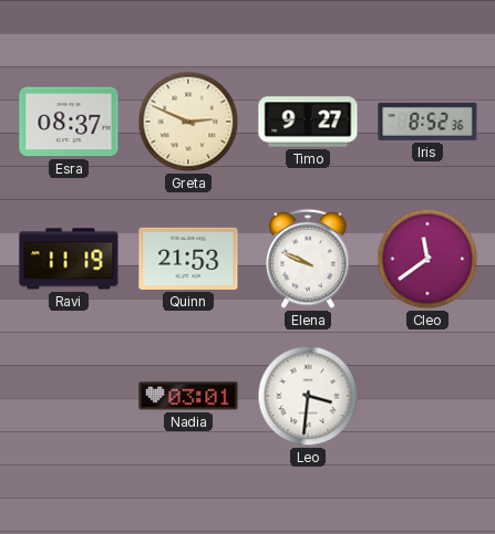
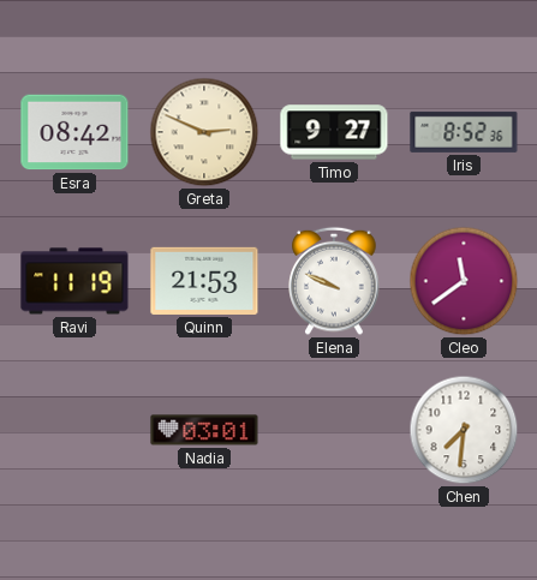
Esra: 08:37 -> 08:42
Leo: 3:31 -> none
Chen: none -> 7:31
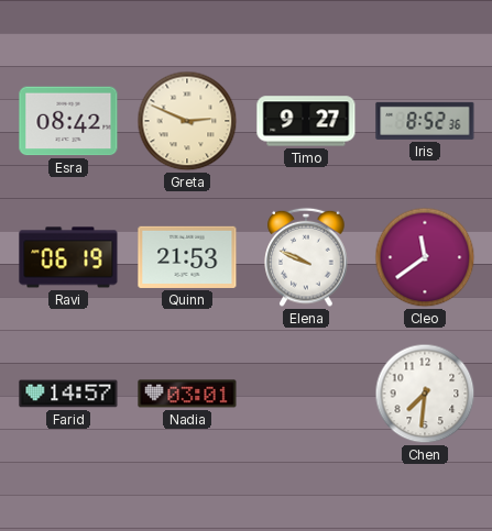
Ravi: 11:19 -> 06:19
Farid: none -> 14:57
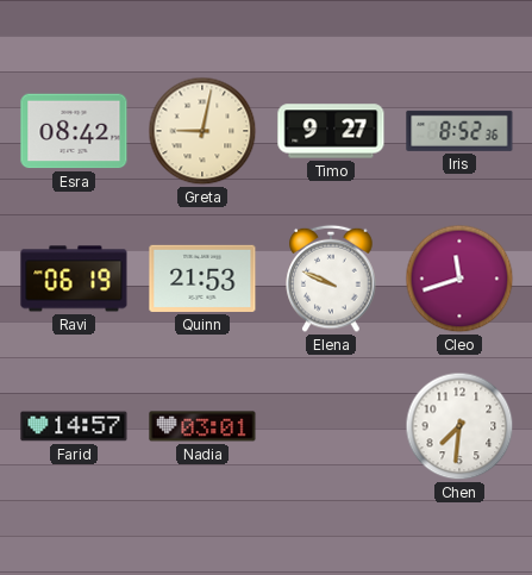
Greta: 2:49 -> 9:02
Cleo: 11:39 -> 11:42
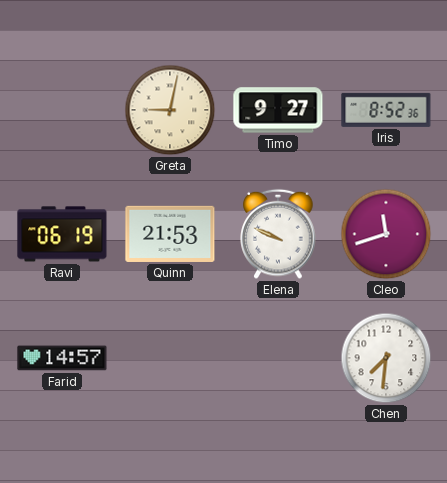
Esra: 08:42 -> none
Nadia: 03:01 -> none
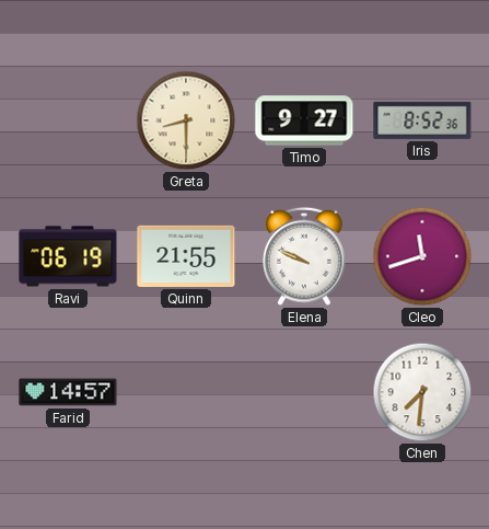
Greta: 9:02 -> 8:30
Quinn: 21:53 -> 21:55
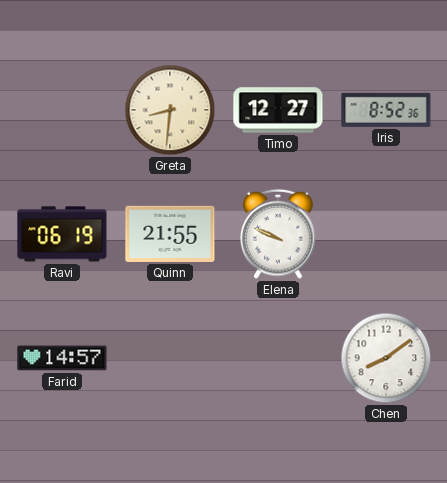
Greta: 8:30 -> 8:31
Timo: 9:27 -> 12:27
Cleo: 11:42 -> none
Chen: 7:31 -> 8:09
